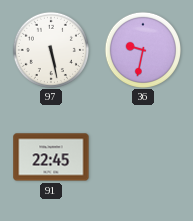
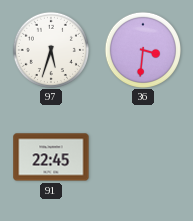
97: 5:28 -> 5:33
36: 9:32 -> 3:31
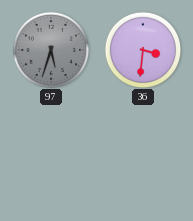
97 dial: white -> grey
91: 22:45 -> none
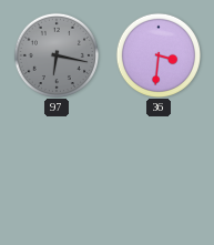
97: 5:33 -> 6:17
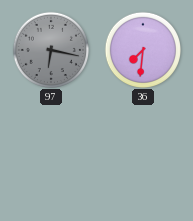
36: 3:31 -> 7:31
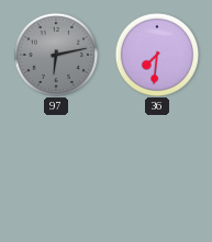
97: 6:17 -> 6:13
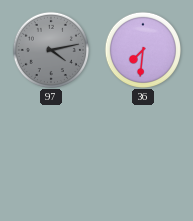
97: 6:13 -> 4:13
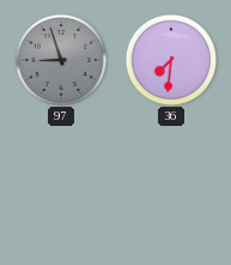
97: 4:13 -> 8:57
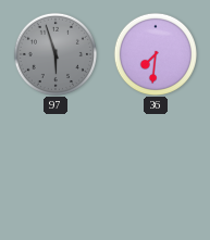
97: 8:57 -> 5:57
